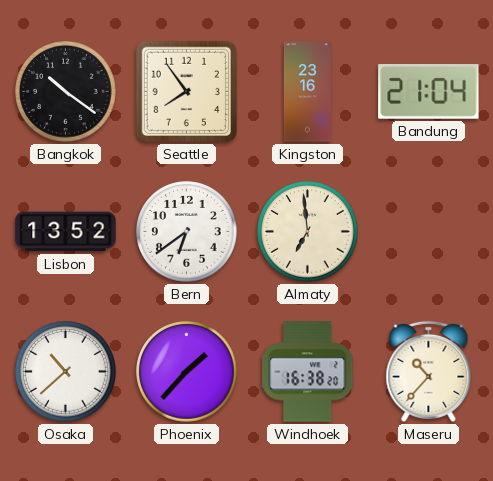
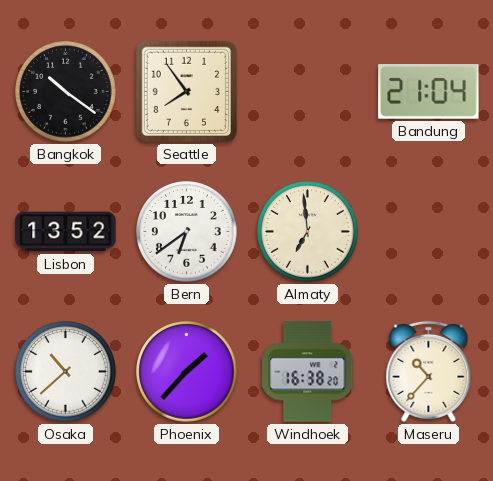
Kingston: 23:16 -> none
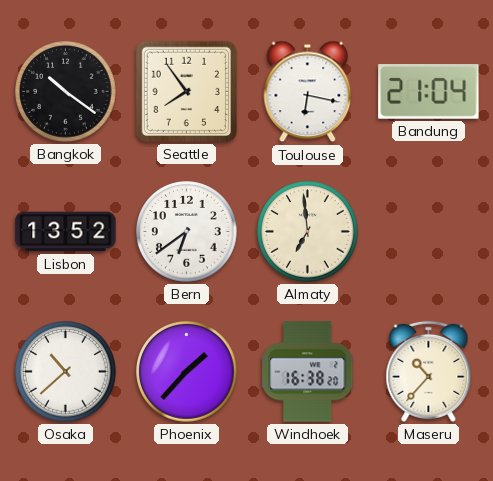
Toulouse: none -> 6:17
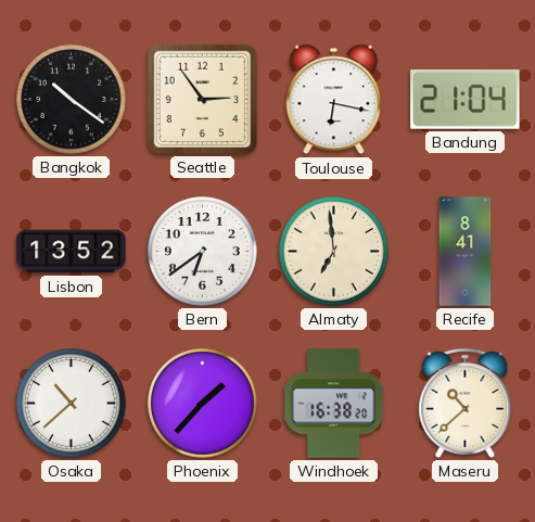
Seattle: 7:54 -> 2:54
Recife: none -> 8:41
Maseru: 10:37 -> 10:38
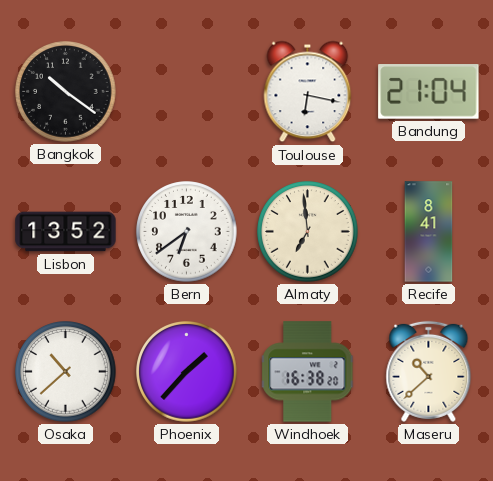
Seattle: 2:54 -> none
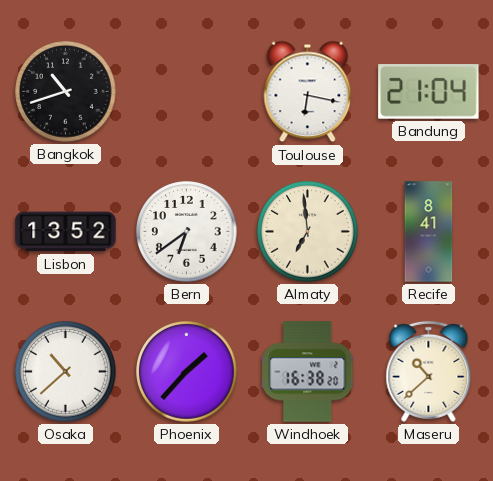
Bangkok: 10:21 -> 10:42
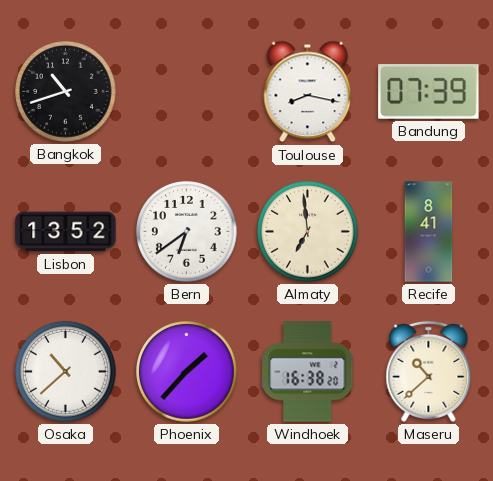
Toulouse: 6:17 -> 8:17
Bandung: 21:04 -> 07:39
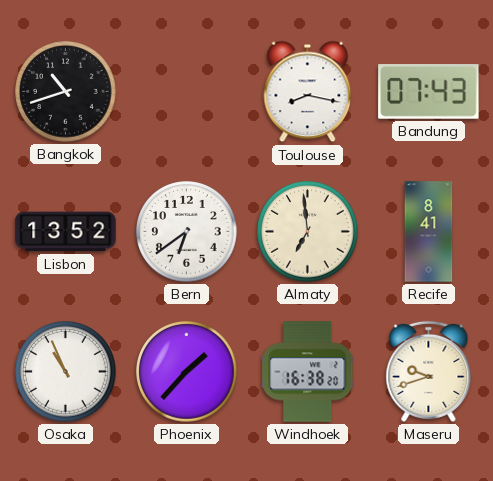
Bandung: 07:39 -> 07:43
Osaka: 10:38 -> 10:56
Maseru: 10:38 -> 9:42
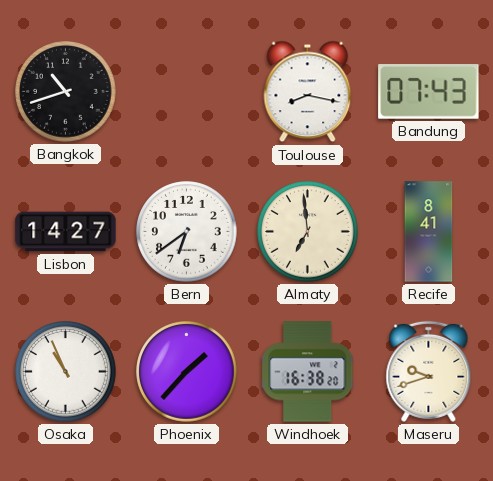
Lisbon: 13:52 -> 14:27
